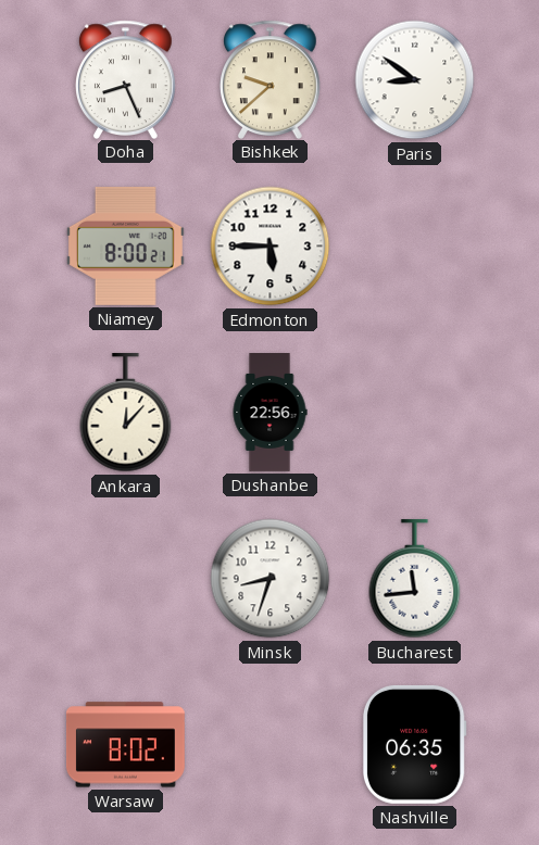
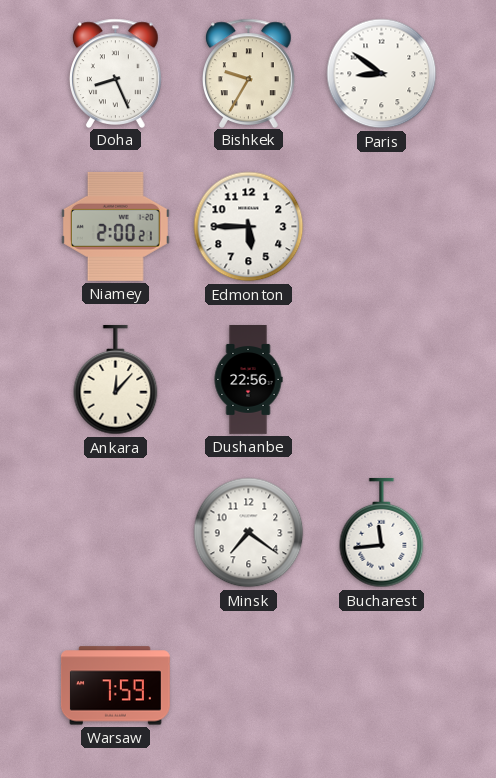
Bishkek: 9:38 -> 9:35
Niamey: 8:00 -> 2:00
Minsk: 8:33 -> 7:21
Warsaw: 8:02 -> 7:59
Nashville: 06:35 -> none
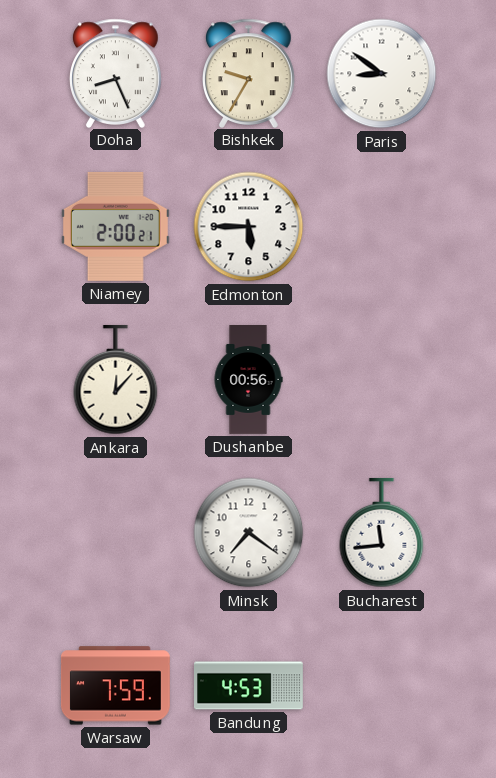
Dushanbe: 22:56 -> 00:56
Bandung: none -> 4:53
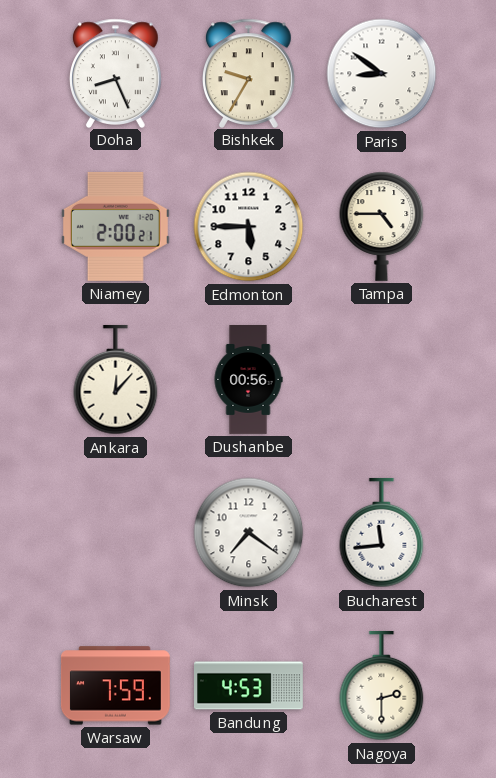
Tampa: none -> 4:45
Nagoya: none -> 2:30
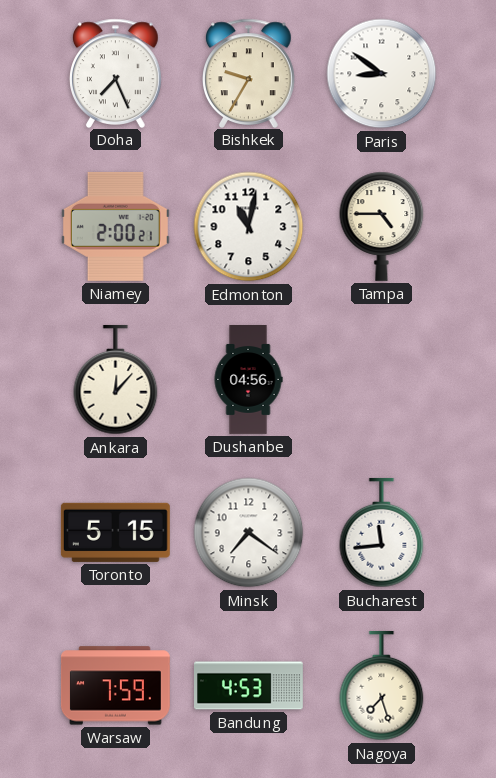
Doha: 8:26 -> 7:26
Edmonton: 5:45 -> 11:02
Dushanbe: 00:56 -> 04:56
Toronto: none -> 5:15
Nagoya: 2:30 -> 7:27
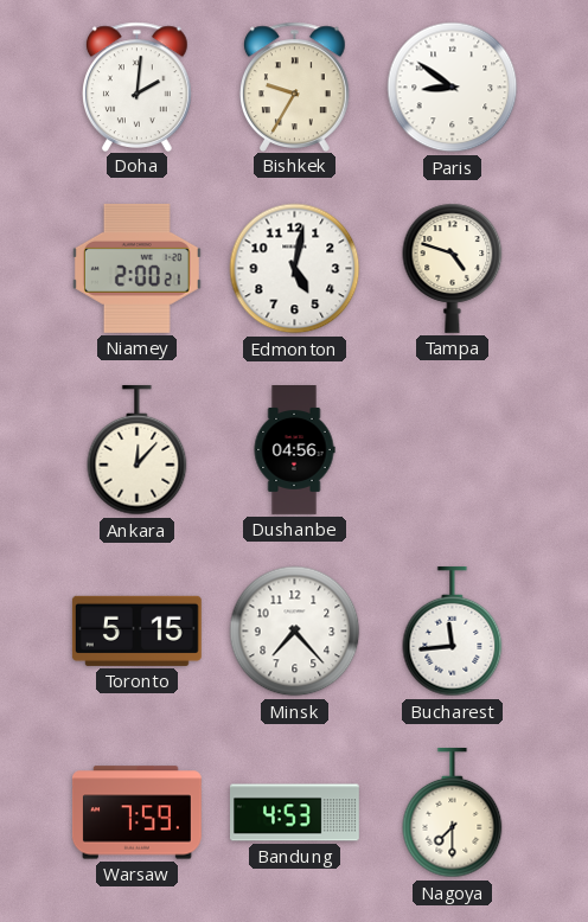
Doha: 7:26 -> 2:01
Edmonton: 11:02 -> 5:02
Tampa: 4:45 -> 4:48
Minsk: 7:21 -> 7:23
Nagoya: 7:27 -> 7:30
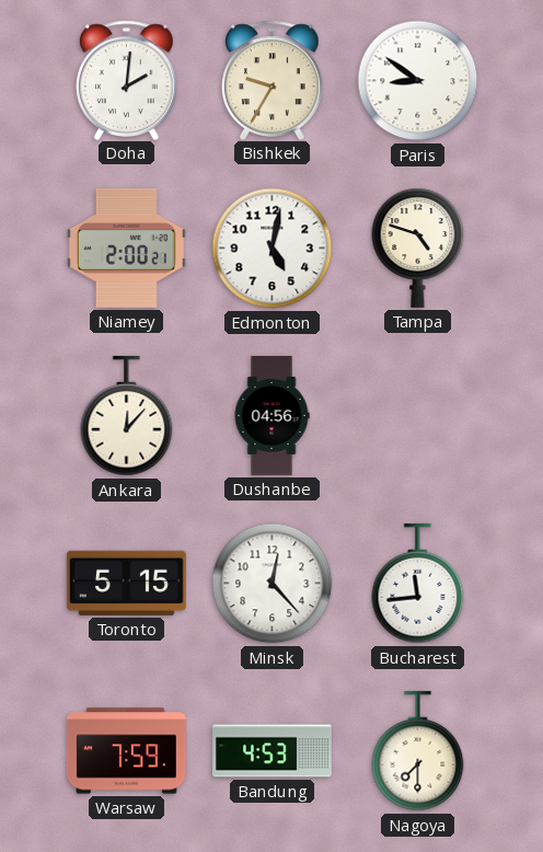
Minsk: 7:23 -> 12:23
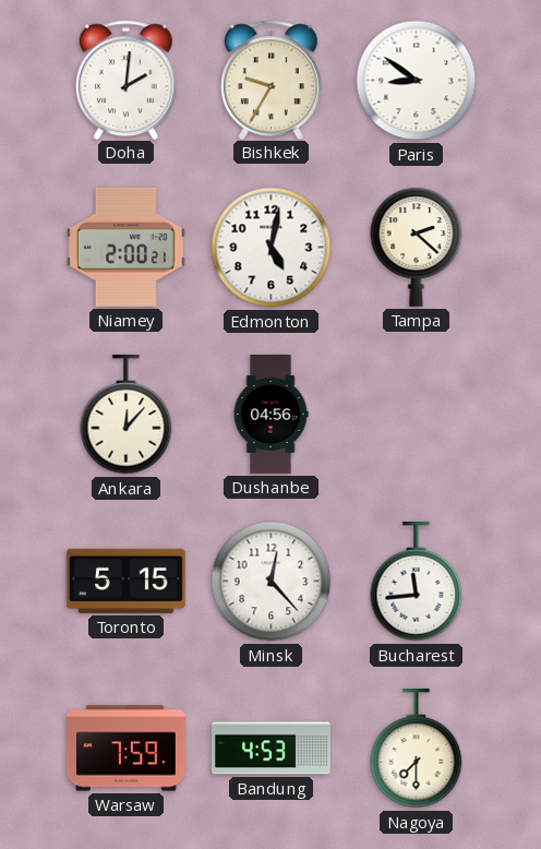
Tampa: 4:48 -> 2:22
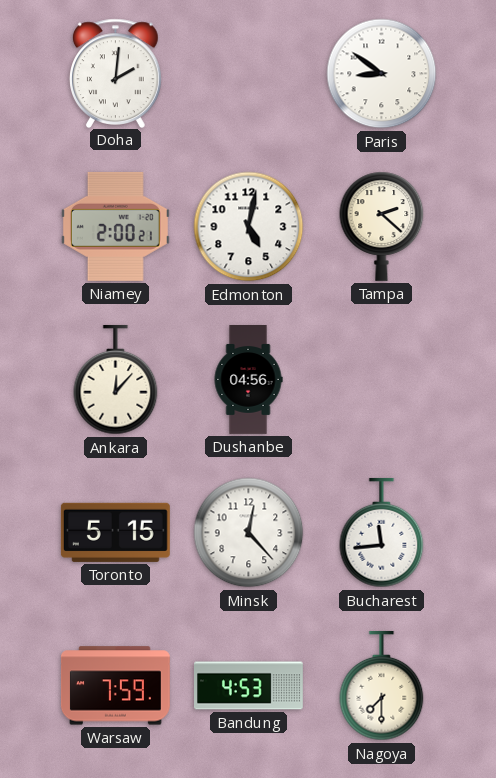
Bishkek: 9:35 -> none
